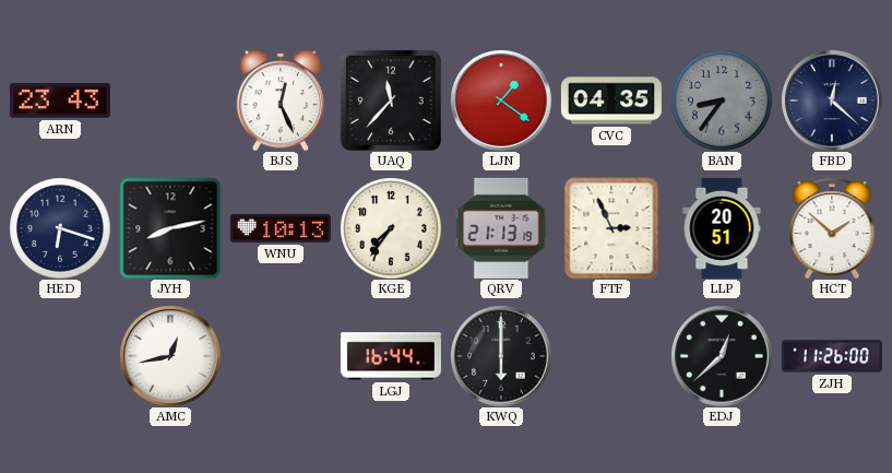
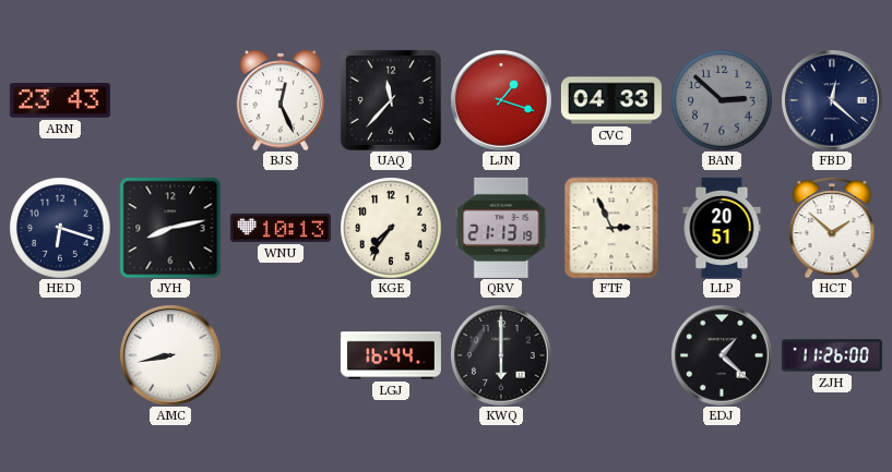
LJN: 1:21 -> 1:18
CVC: 04:35 -> 04:33
BAN: 8:36 -> 2:52
AMC: 12:43 -> 8:43
EDJ: 12:38 -> 1:22
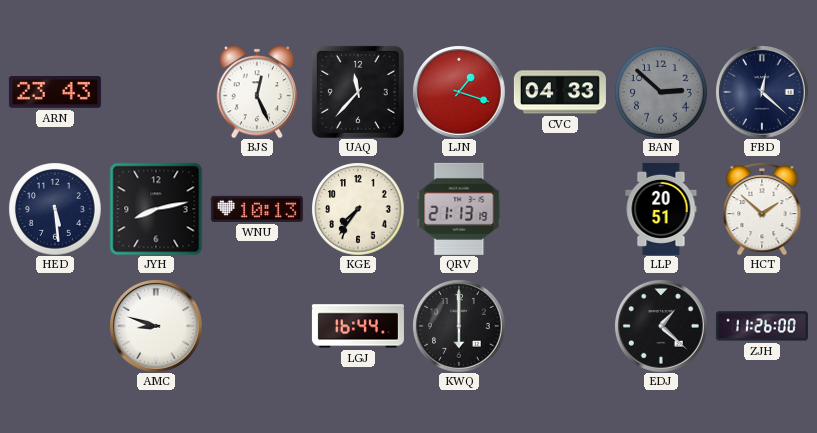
HED: 6:18 -> 5:29
FTF: 2:56 -> none
AMC: 8:43 -> 8:48
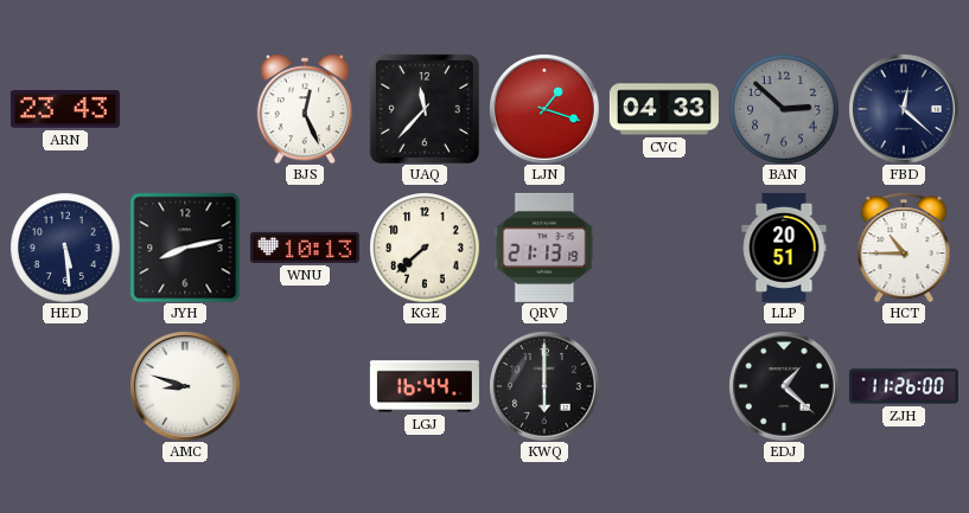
KGE: 7:36 -> 7:38
HCT: 1:52 -> 10:45
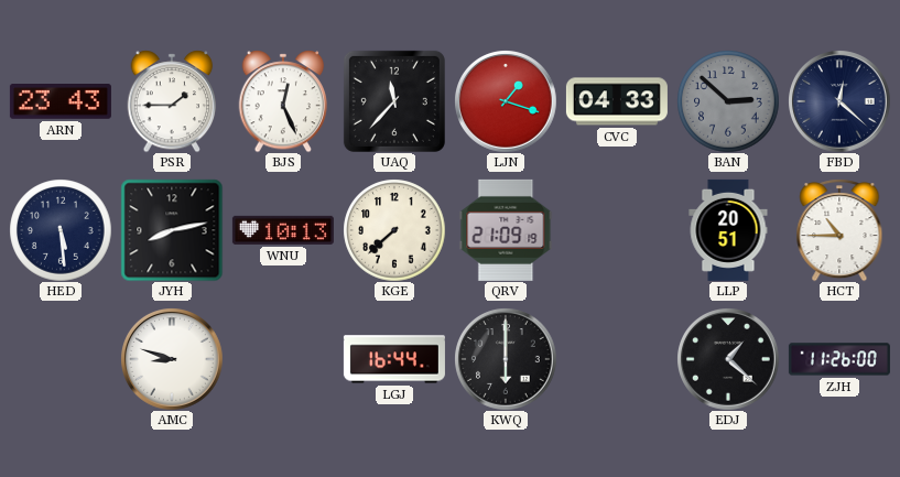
PSR: none -> 1:45
QRV: 21:13 -> 21:09
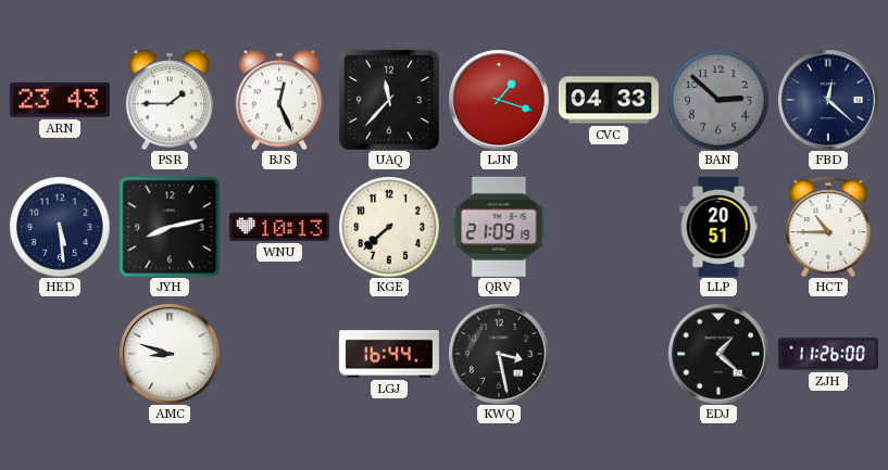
KWQ: 6:00 -> 3:28
